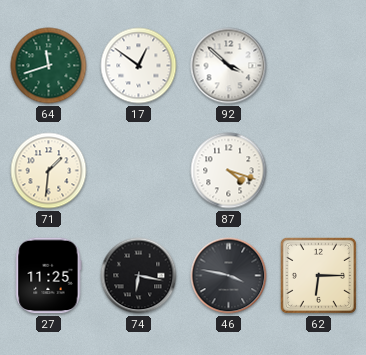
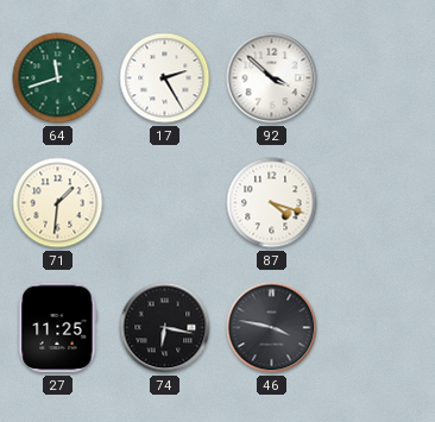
17: 12:51 -> 2:25
62: 6:15 -> none
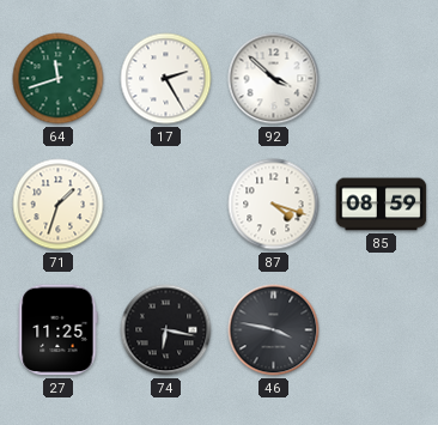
71: 1:31 -> 1:33
85: none -> 08:59
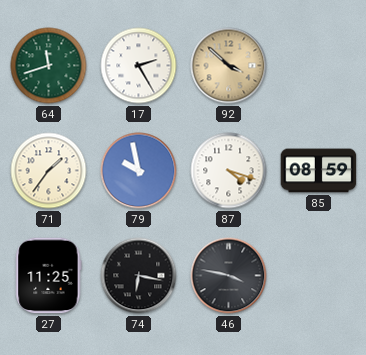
92 dial: white -> champagne
71: 1:33 -> 1:36
79: none -> 9:58
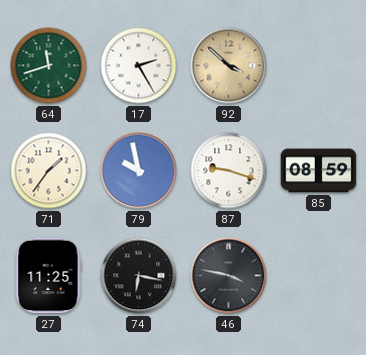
87: 4:18 -> 9:18
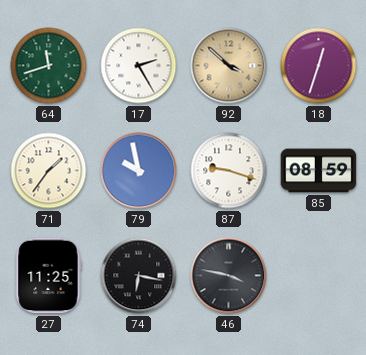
18: none -> 12:33
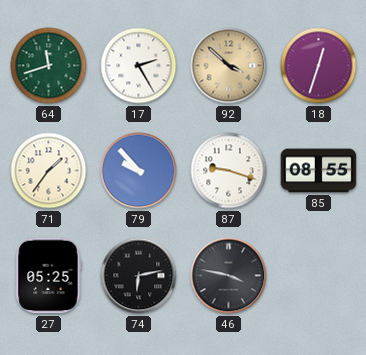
79: 9:58 -> 9:53
85: 08:59 -> 08:55
27: 11:25 -> 05:25
74: 6:17 -> 6:13
